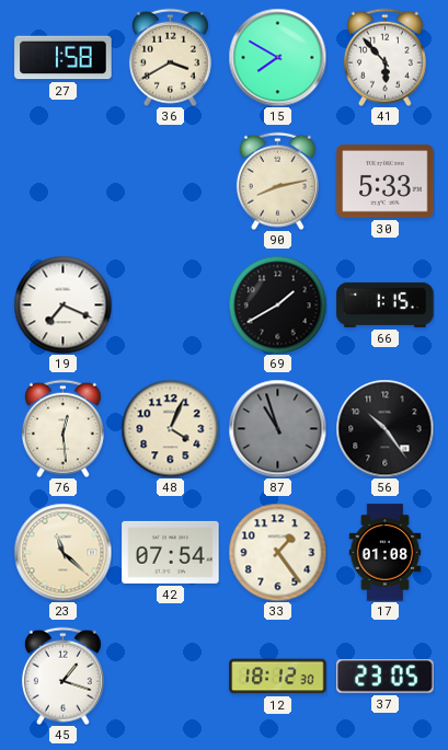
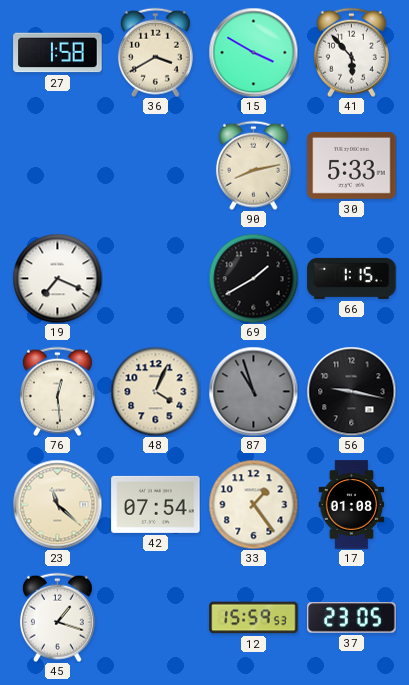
15: 7:50 -> 3:50
56: 10:24 -> 9:17
12: 18:12 -> 15:59
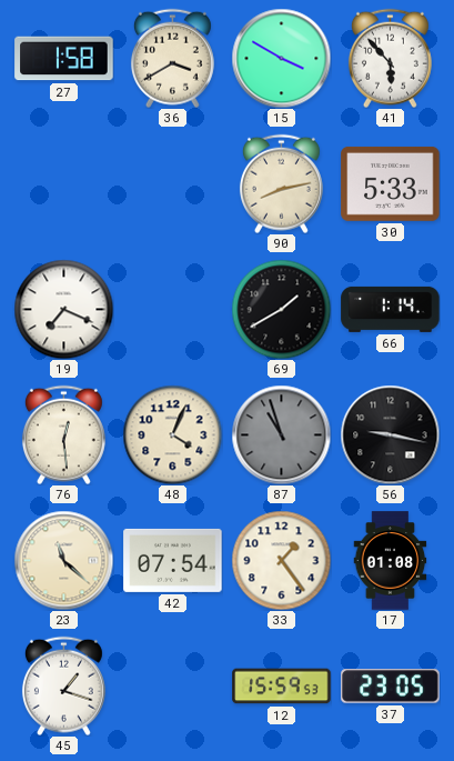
66: 1:15 -> 1:14
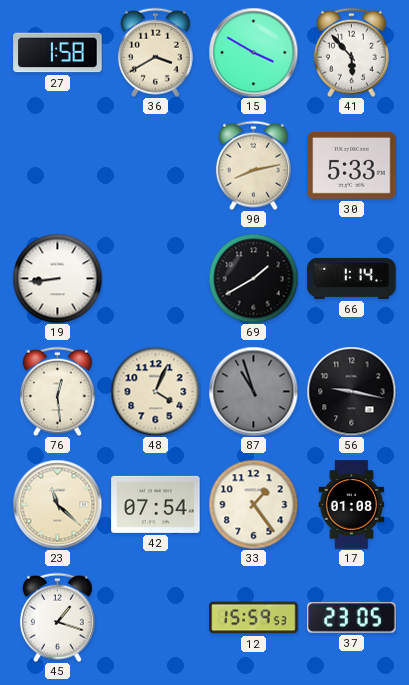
19: 7:19 -> 8:44
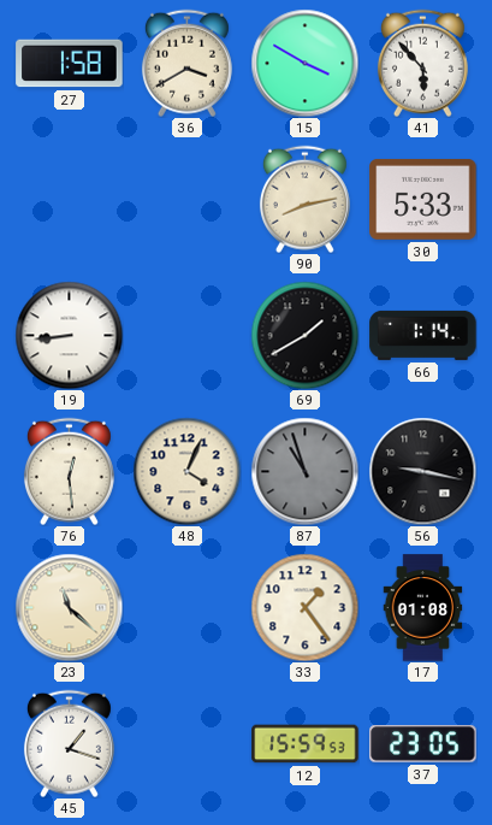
42: 07:54 -> none
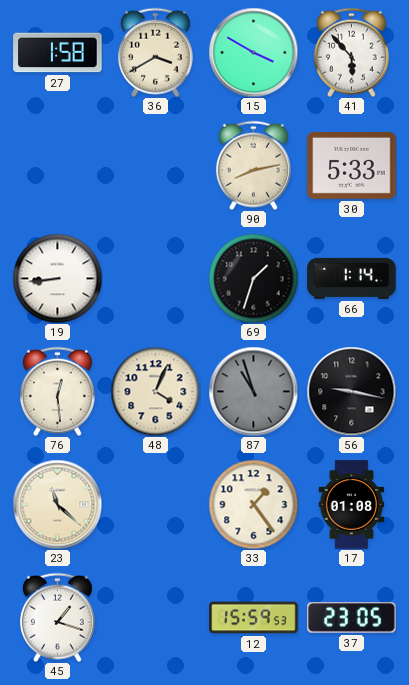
69: 1:40 -> 1:33
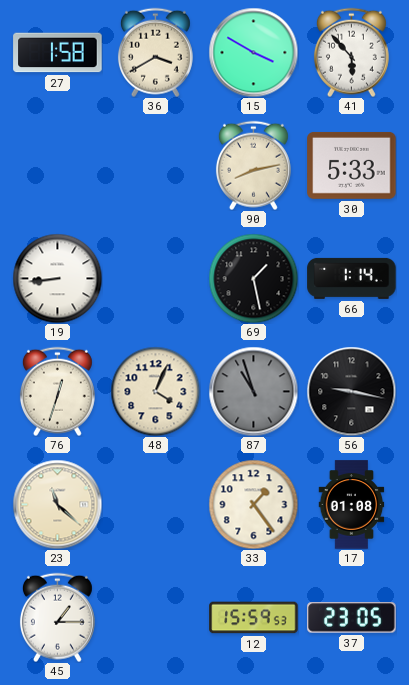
69: 1:33 -> 1:28
76: 12:29 -> 12:33
45: 1:18 -> 1:15
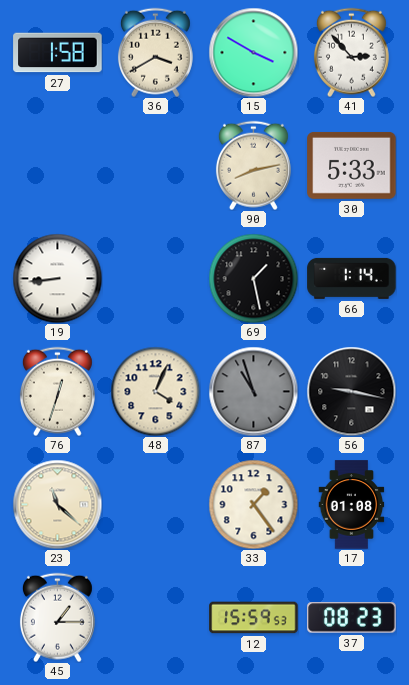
41: 5:53 -> 2:53
37: 23:05 -> 08:23
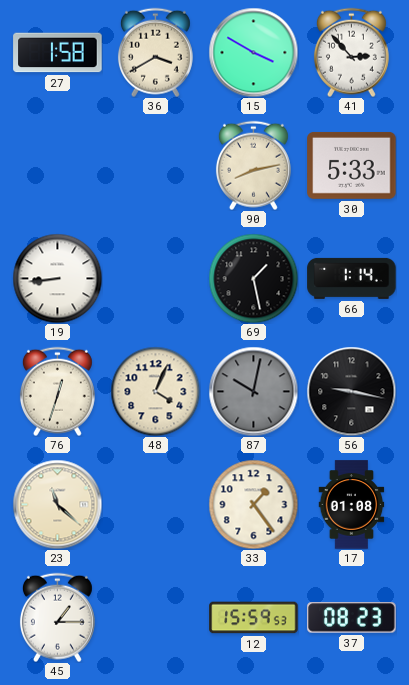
87: 10:57 -> 10:02
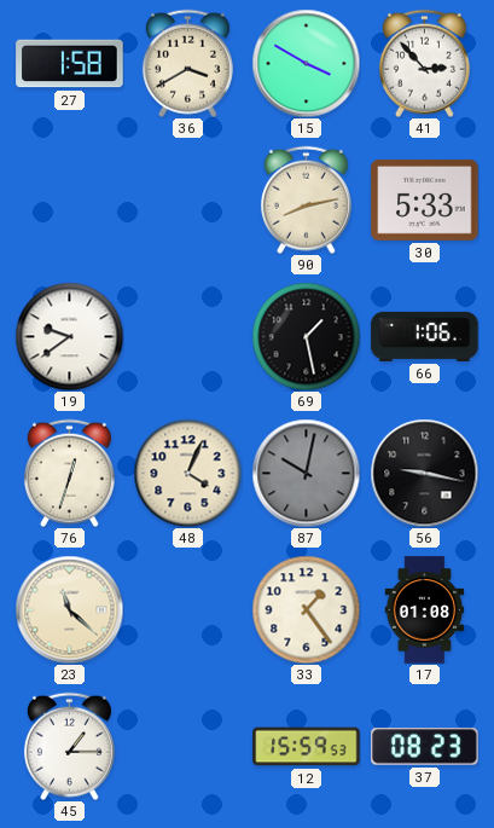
19: 8:44 -> 9:39
66: 1:14 -> 1:06
